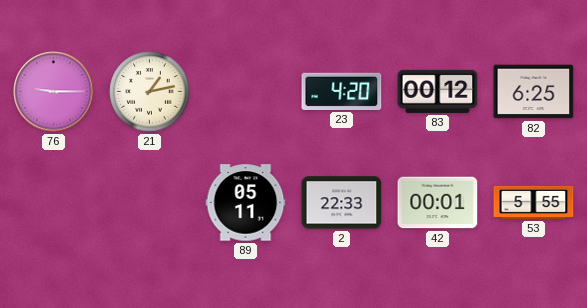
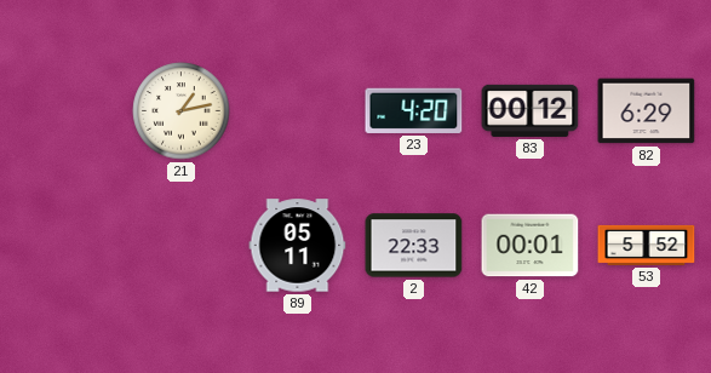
76: 9:15 -> none
82: 6:25 -> 6:29
53: 5:55 -> 5:52
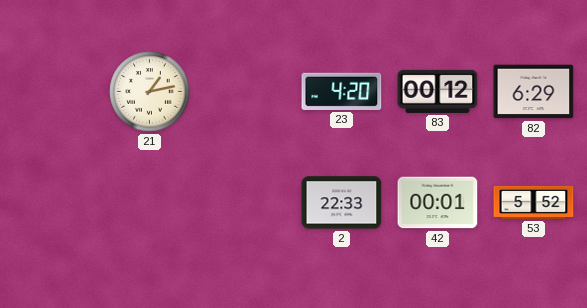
89: 05:11 -> none
